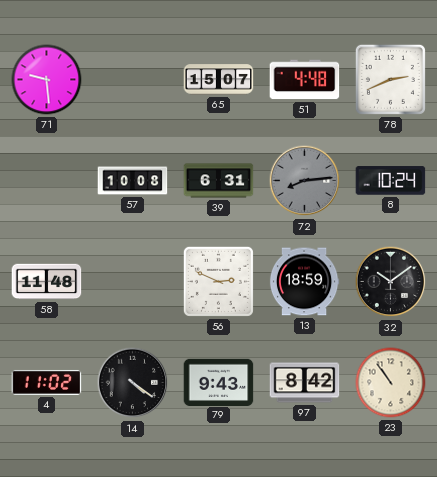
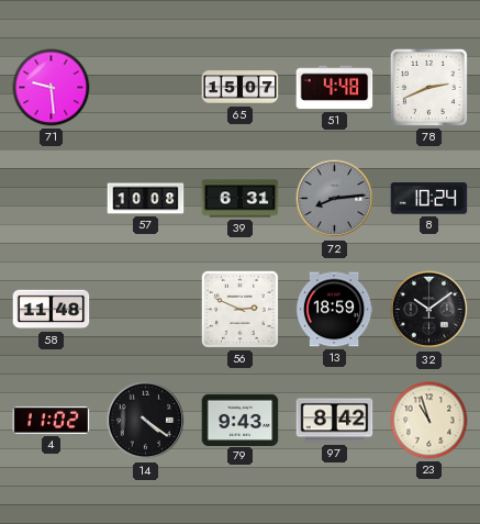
23: 10:54 -> 10:57
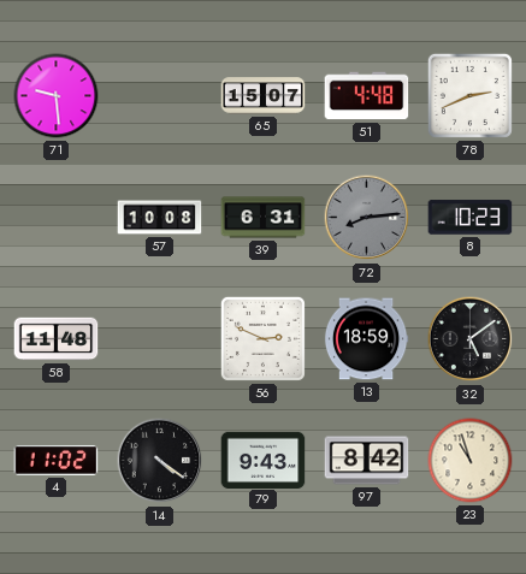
8: 10:24 -> 10:23
32: 10:09 -> 5:09
